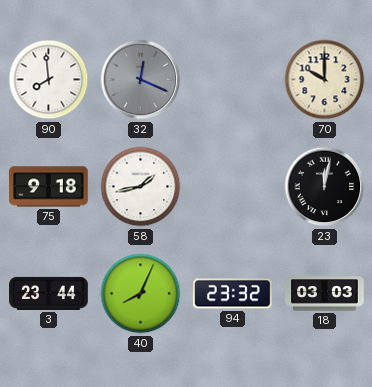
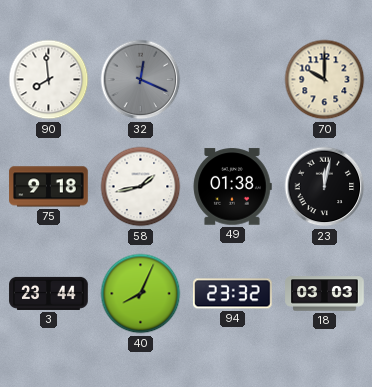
49: none -> 01:38
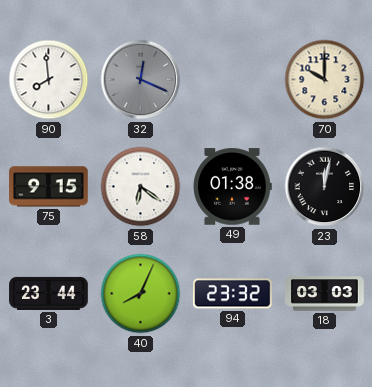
75: 9:18 -> 9:15
58: 1:43 -> 6:21
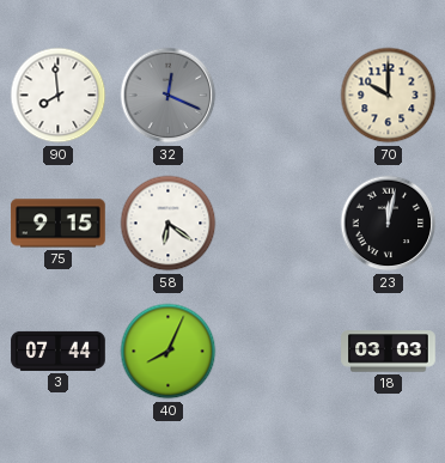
49: 01:38 -> none
3: 23:44 -> 07:44
94: 23:32 -> none
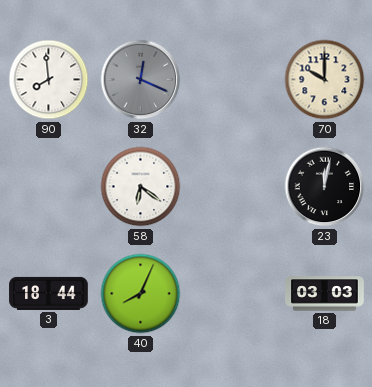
75: 9:15 -> none
3: 07:44 -> 18:44
